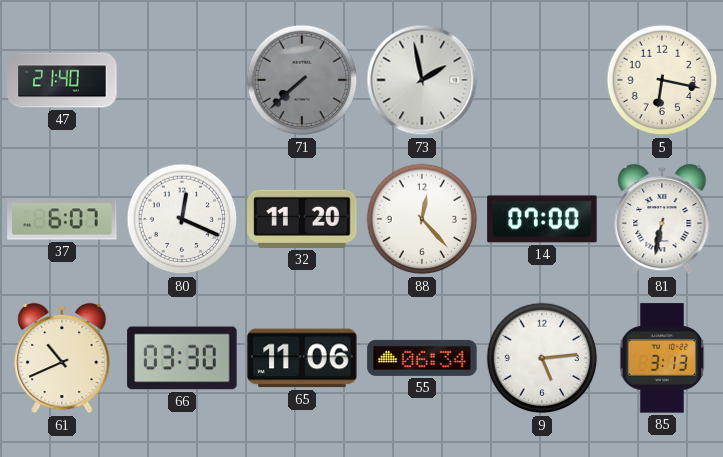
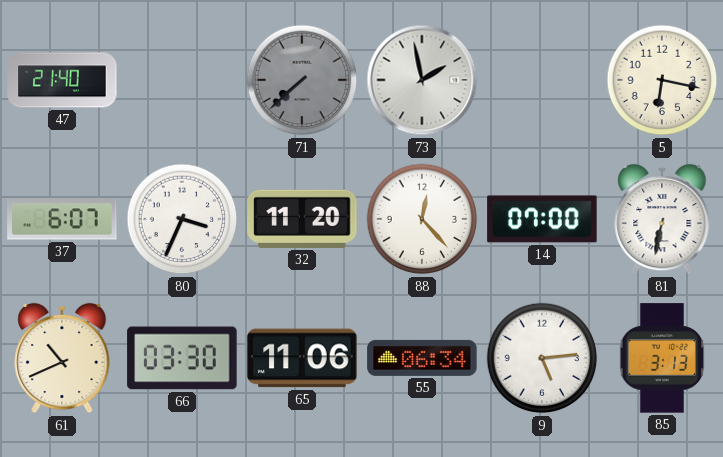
80: 12:19 -> 3:34
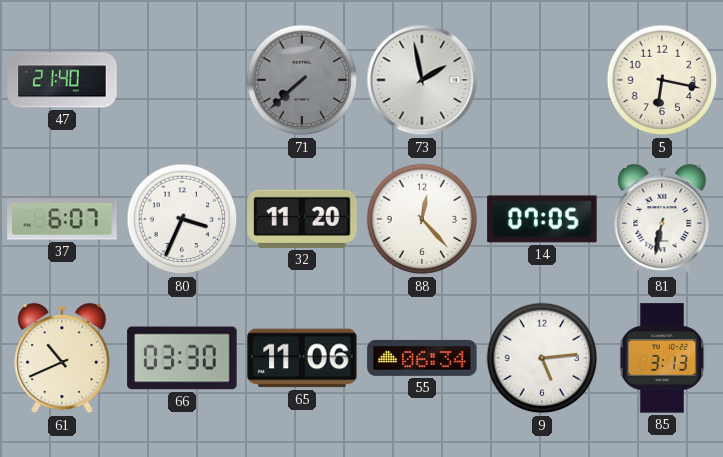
14: 07:00 -> 07:05
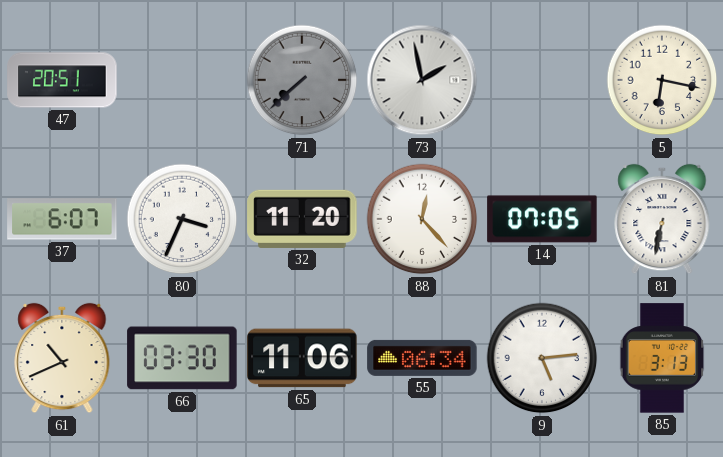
47: 21:40 -> 20:51
